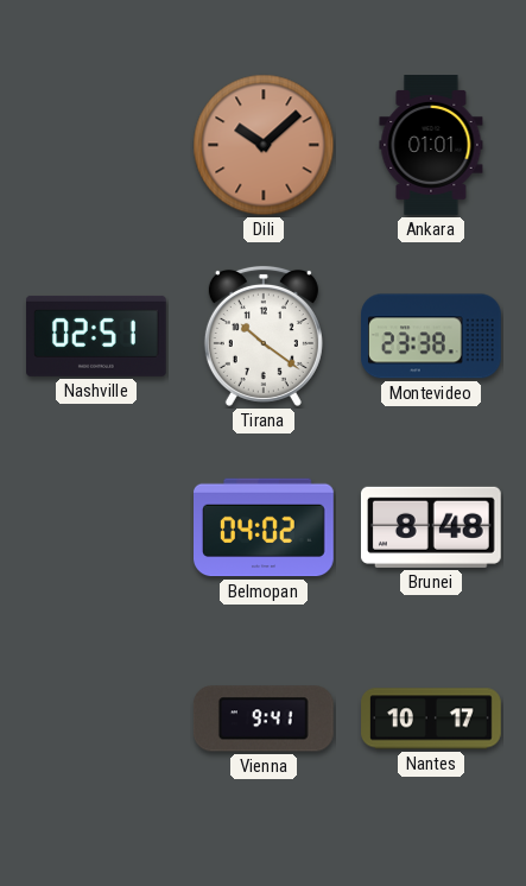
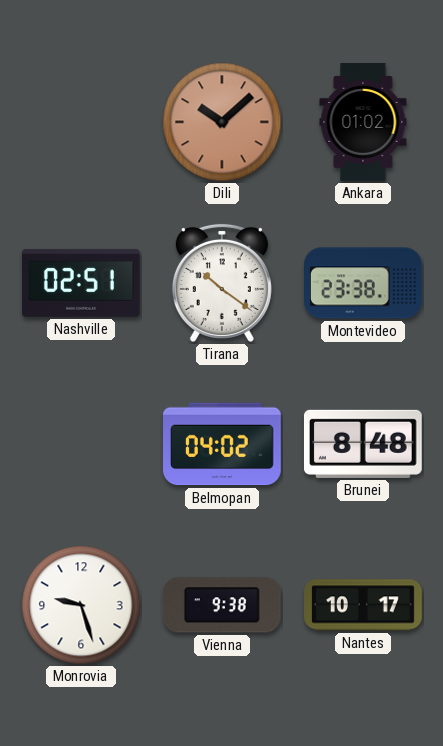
Ankara: 01:01 -> 01:02
Monrovia: none -> 9:27
Vienna: 9:41 -> 9:38
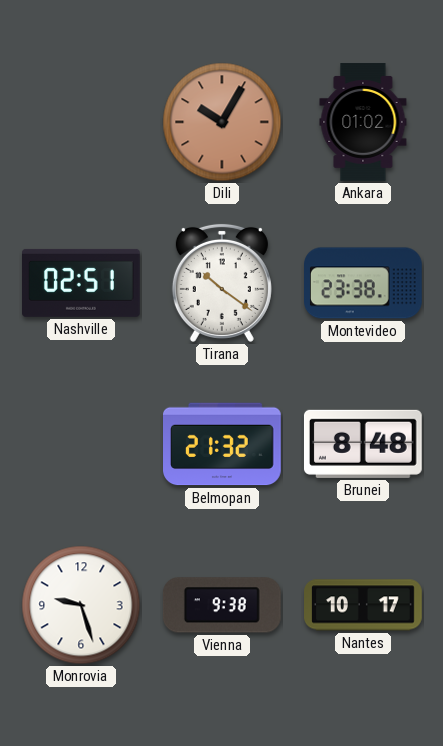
Dili: 10:08 -> 10:05
Belmopan: 04:02 -> 21:32
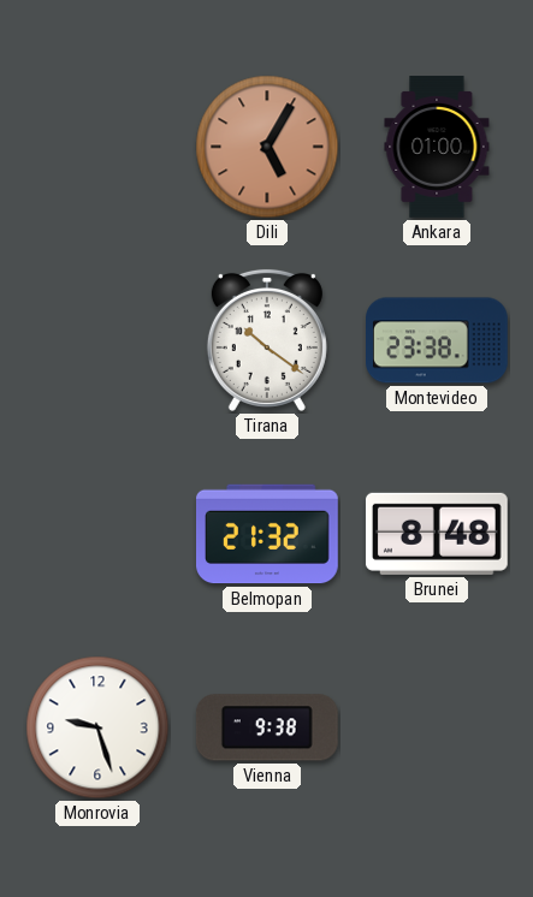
Dili: 10:05 -> 5:05
Ankara: 01:02 -> 01:00
Nashville: 02:51 -> none
Nantes: 10:17 -> none
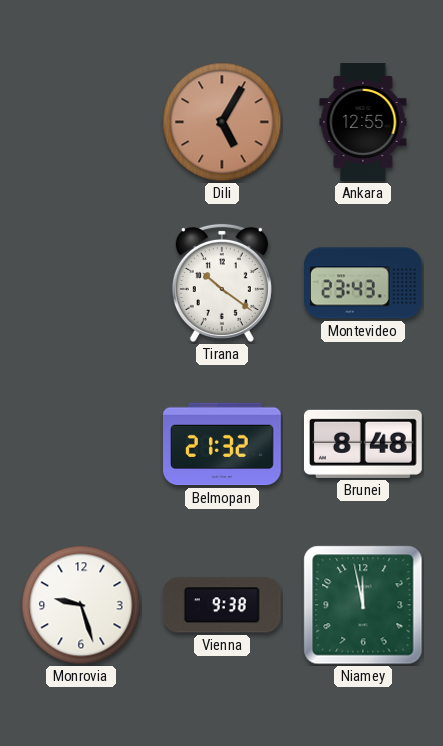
Ankara: 01:00 -> 12:55
Montevideo: 23:38 -> 23:43
Niamey: none -> 11:58
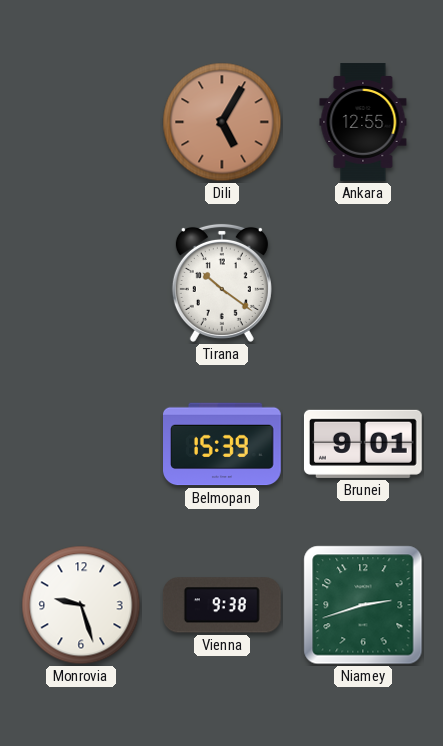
Montevideo: 23:43 -> none
Belmopan: 21:32 -> 15:39
Brunei: 8:48 -> 9:01
Niamey: 11:58 -> 2:42
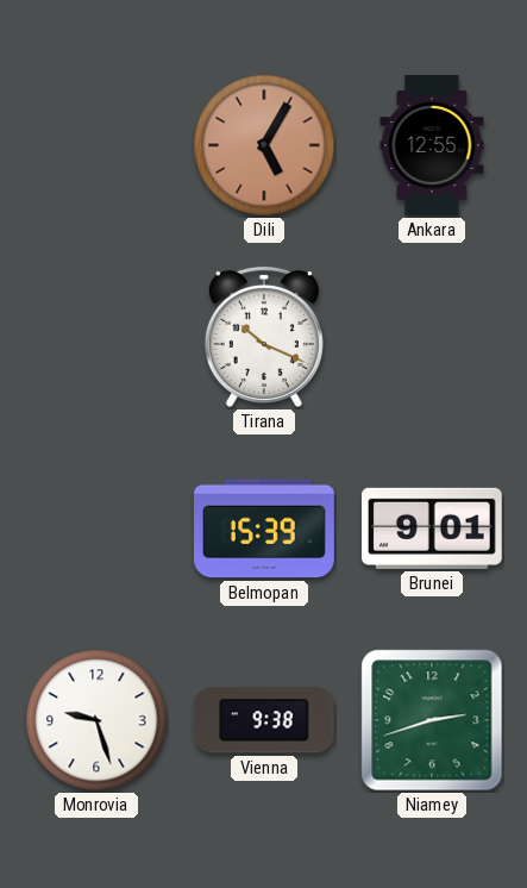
Tirana: 10:21 -> 10:19
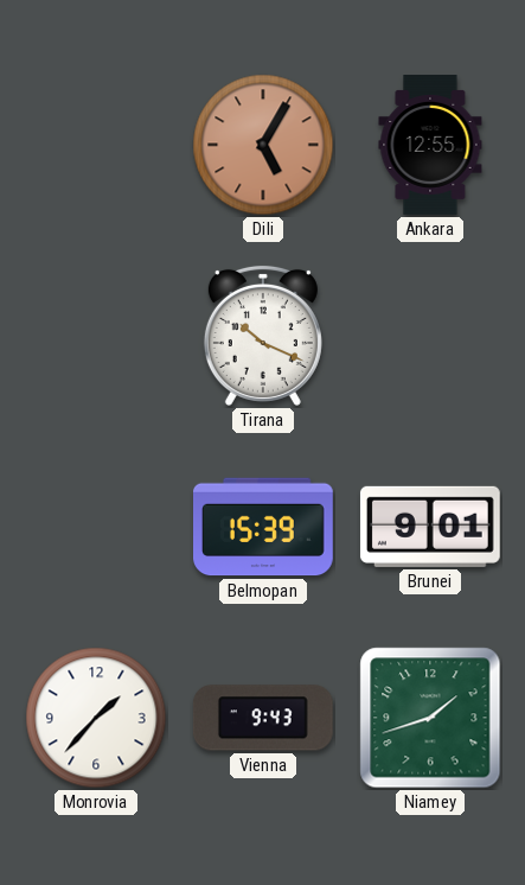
Monrovia: 9:27 -> 1:37
Vienna: 9:38 -> 9:43
Niamey: 2:42 -> 1:42
